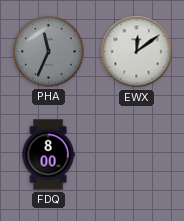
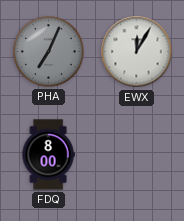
PHA: 11:34 -> 7:04
EWX: 12:09 -> 12:05
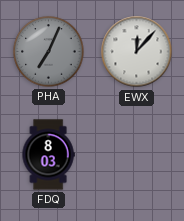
EWX: 12:05 -> 12:07
FDQ: 8:00 -> 8:03
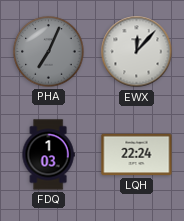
FDQ: 8:03 -> 1:03
LQH: none -> 22:24
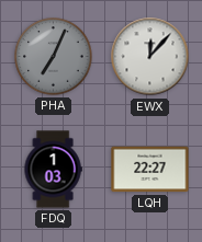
LQH: 22:24 -> 22:27
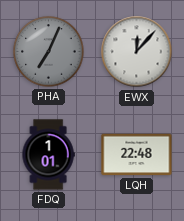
FDQ: 1:03 -> 1:01
LQH: 22:27 -> 22:48
